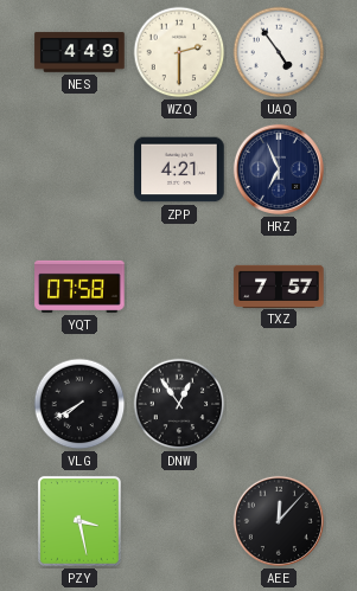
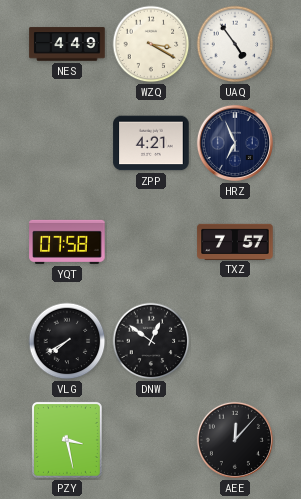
WZQ: 2:30 -> 3:20
DNW: 12:54 -> 12:51
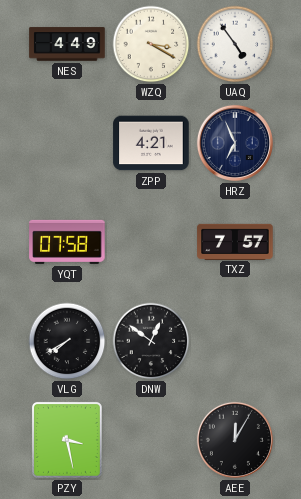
AEE: 12:07 -> 12:05
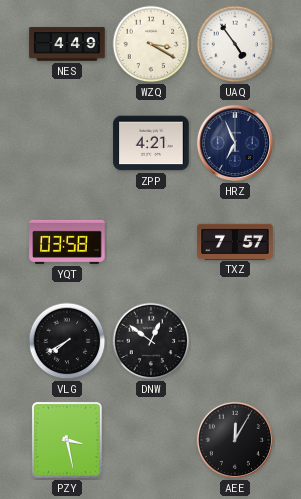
YQT: 07:58 -> 03:58
